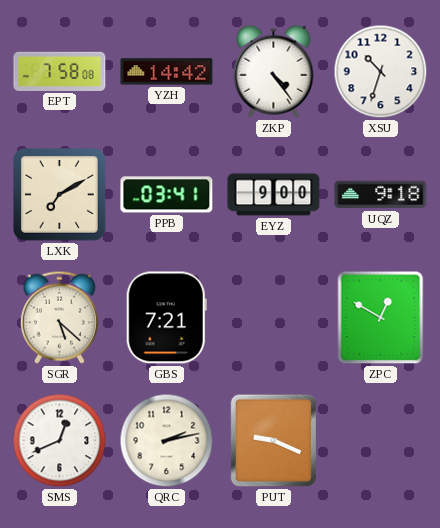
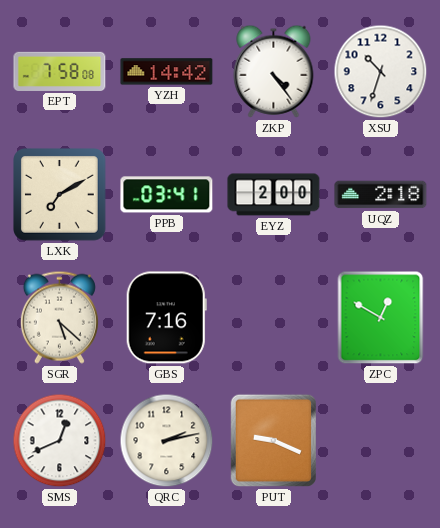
EYZ: 9:00 -> 2:00
UQZ: 9:18 -> 2:18
GBS: 7:21 -> 7:16
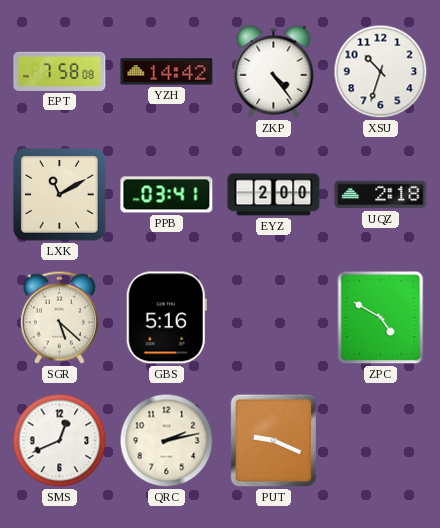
LXK: 7:10 -> 11:10
GBS: 7:16 -> 5:16
ZPC: 12:50 -> 4:50
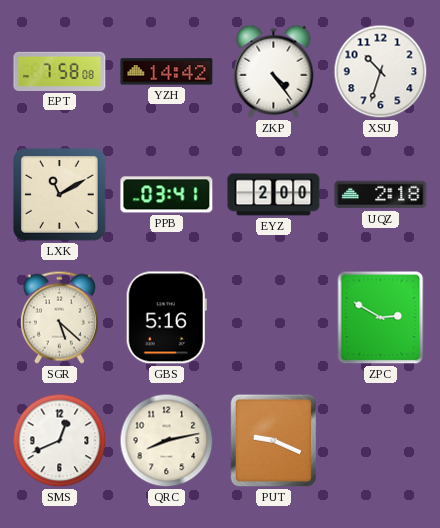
ZPC: 4:50 -> 2:50
QRC: 2:13 -> 8:13
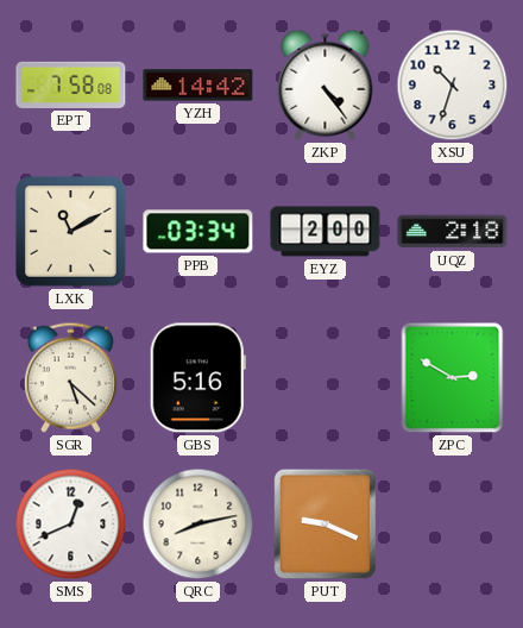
PPB: 03:41 -> 03:34
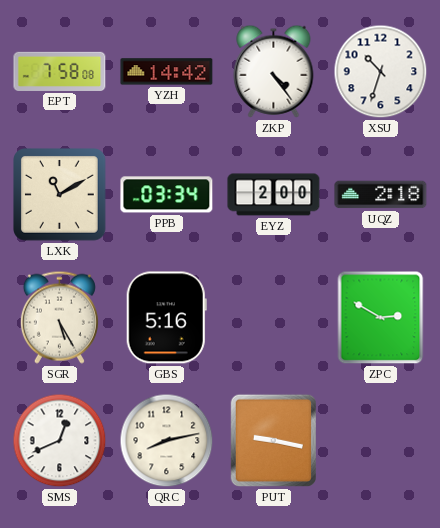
SGR: 5:22 -> 5:25
PUT: 9:19 -> 9:17
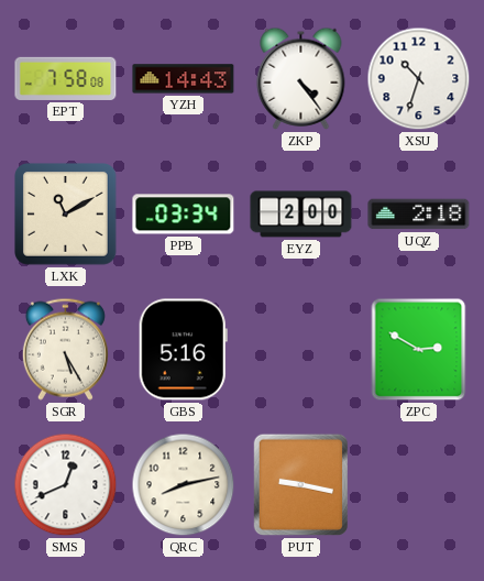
YZH: 14:42 -> 14:43
